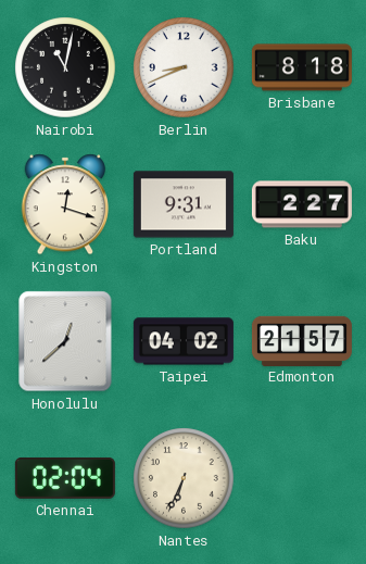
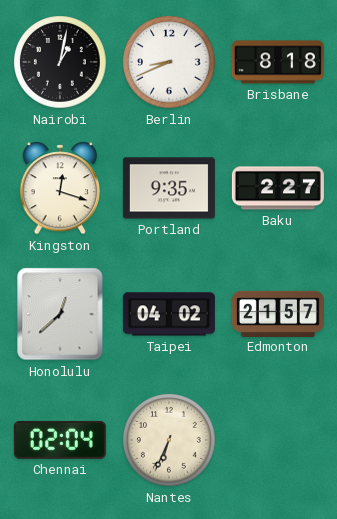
Nairobi: 11:02 -> 1:02
Portland: 9:31 -> 9:35
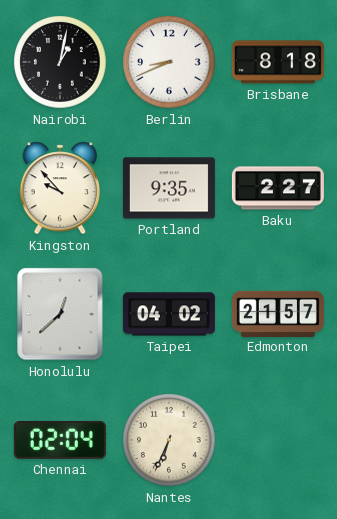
Kingston: 12:18 -> 9:53
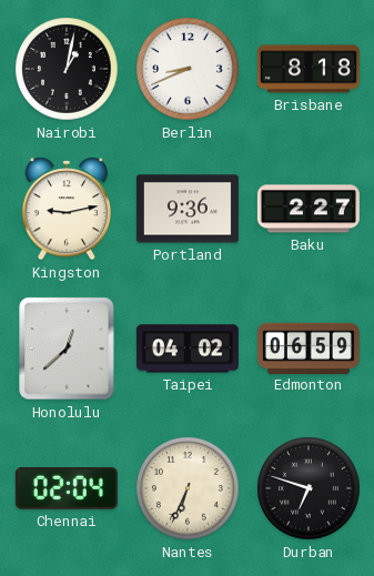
Kingston: 9:53 -> 9:13
Portland: 9:35 -> 9:36
Edmonton: 21:57 -> 06:59
Durban: none -> 6:48
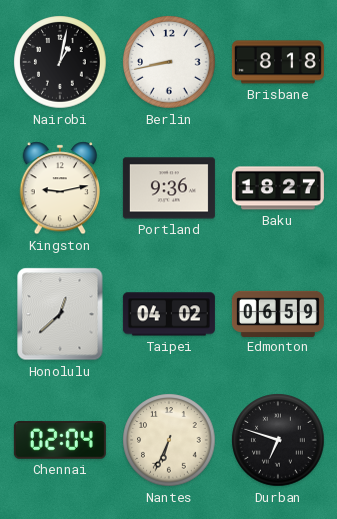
Berlin: 8:41 -> 8:43
Baku: 2:27 -> 18:27
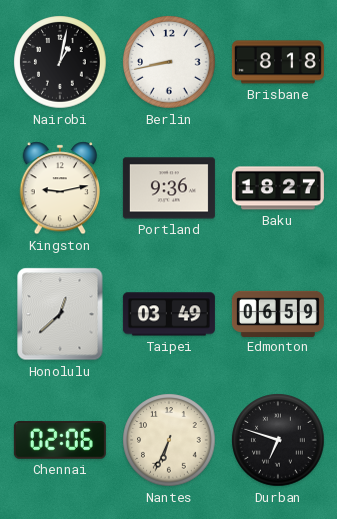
Taipei: 04:02 -> 03:49
Chennai: 02:04 -> 02:06
